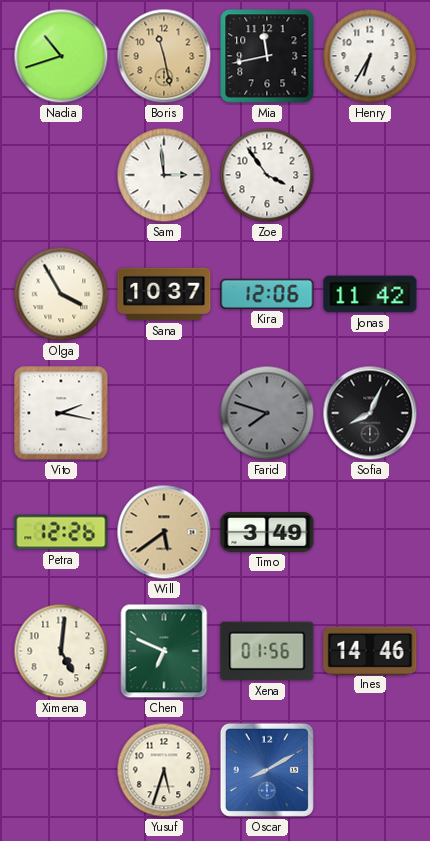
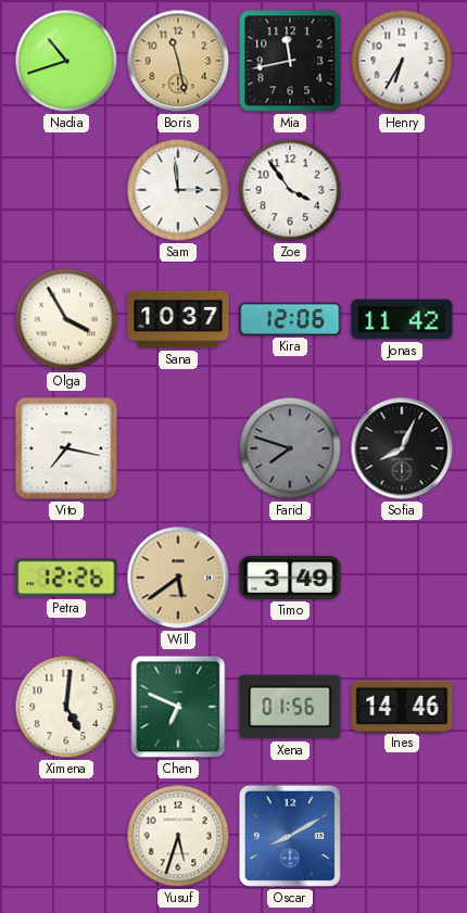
Vito: 2:17 -> 7:17
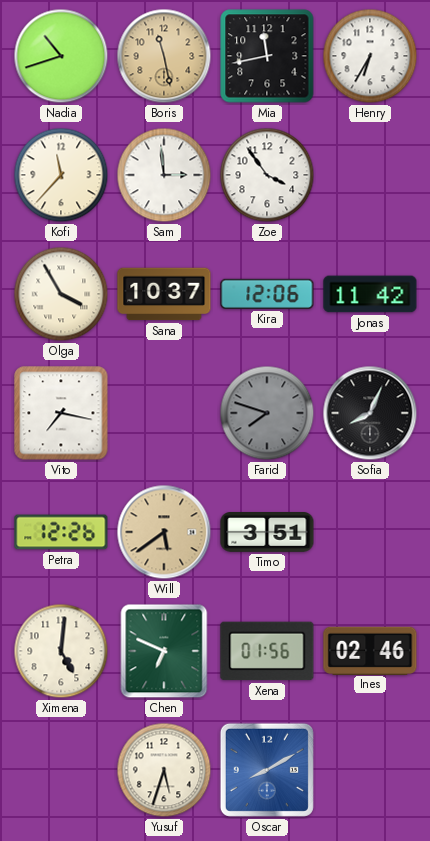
Kofi: none -> 11:37
Timo: 3:49 -> 3:51
Ines: 14:46 -> 02:46
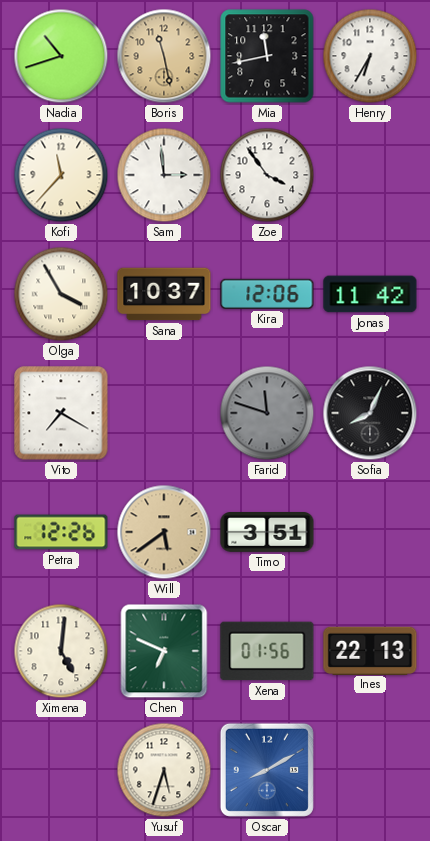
Vito: 7:17 -> 7:20
Farid: 7:48 -> 11:48
Ines: 02:46 -> 22:13
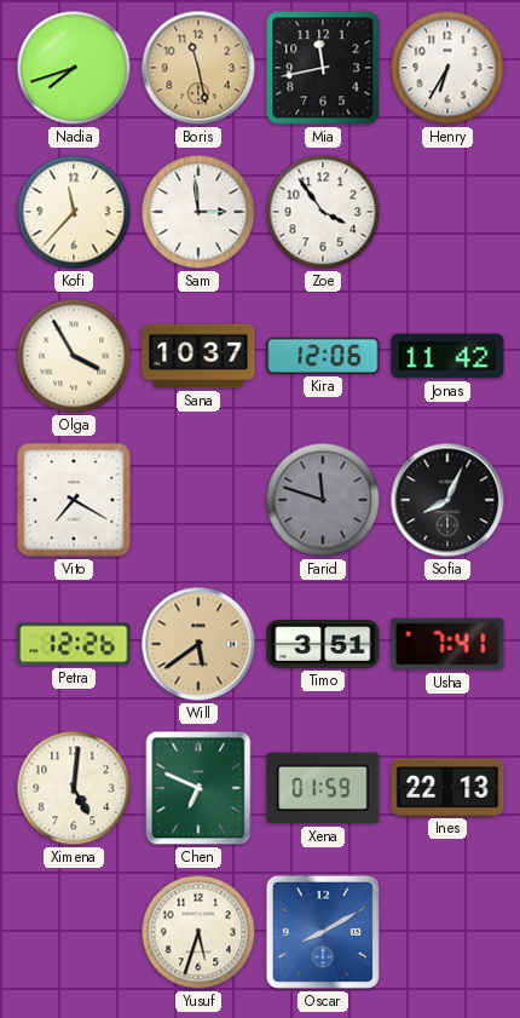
Nadia: 10:42 -> 7:42
Usha: none -> 7:41
Xena: 01:56 -> 01:59
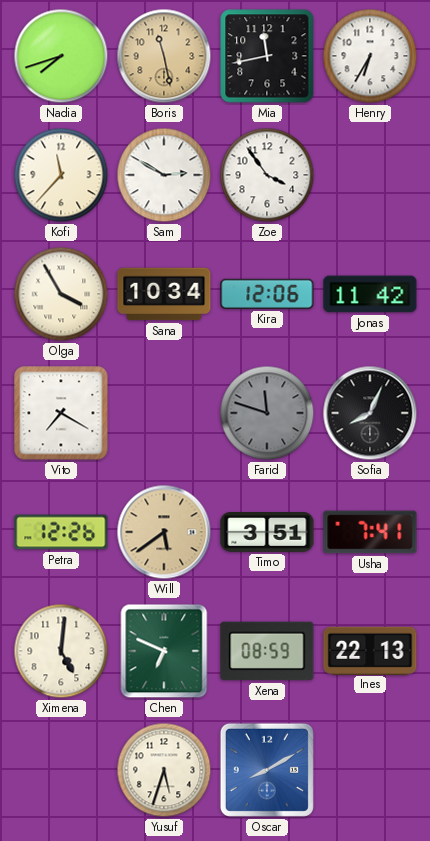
Sam: 2:59 -> 2:50
Sana: 10:37 -> 10:34
Xena: 01:59 -> 08:59
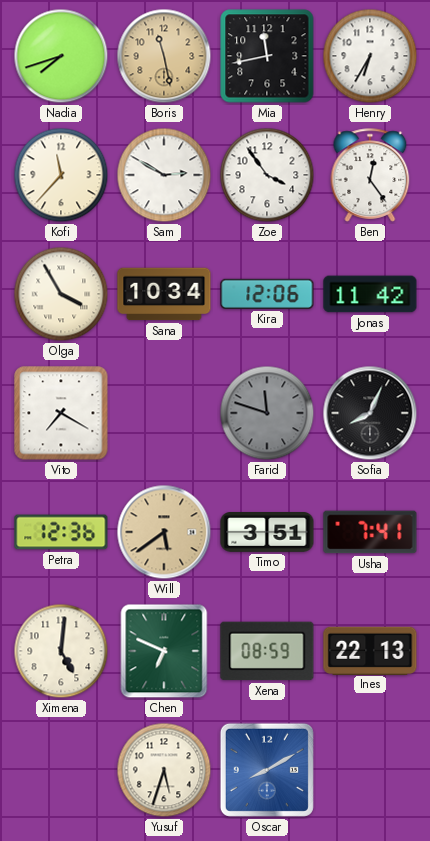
Ben: none -> 12:24
Petra: 12:26 -> 12:36
